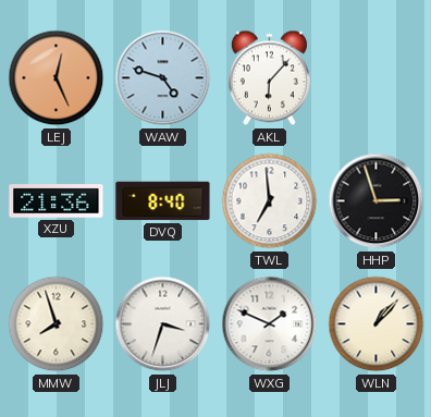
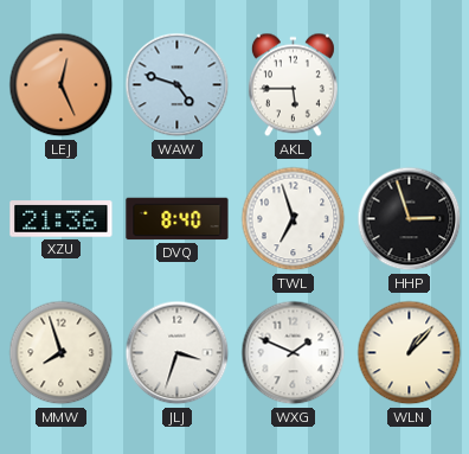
AKL: 6:07 -> 5:45
TWL: 6:59 -> 6:57
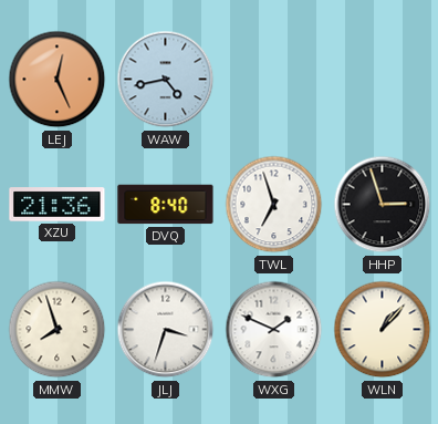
WAW: 4:48 -> 4:43
AKL: 5:45 -> none
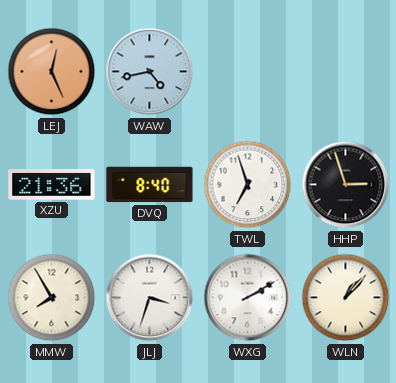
MMW: 7:57 -> 7:55
WXG: 1:49 -> 2:10
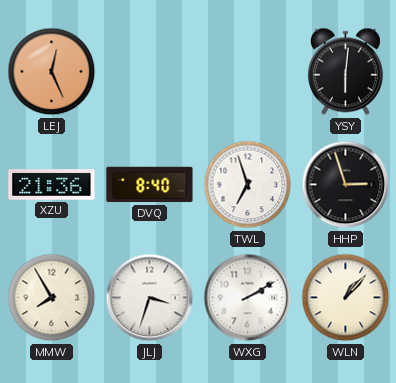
WAW: 4:43 -> none
YSY: none -> 6:01
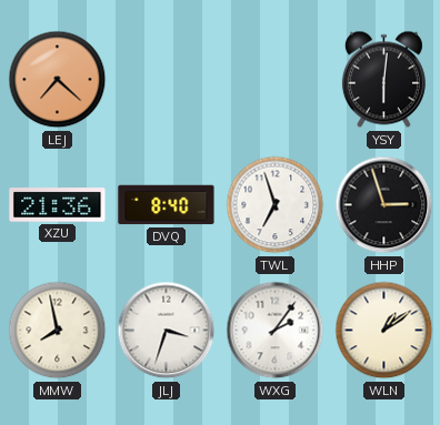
LEJ: 12:26 -> 7:22
MMW: 7:55 -> 7:58
WXG: 2:10 -> 2:06
WLN: 1:07 -> 1:09
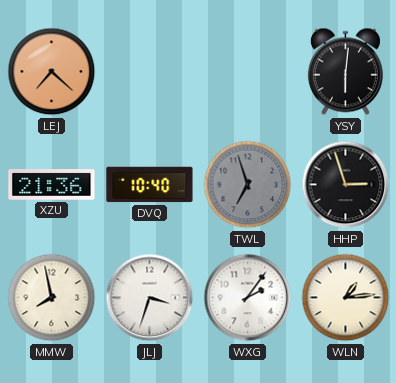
DVQ: 8:40 -> 10:40
TWL dial: white -> grey
WLN: 1:09 -> 1:14
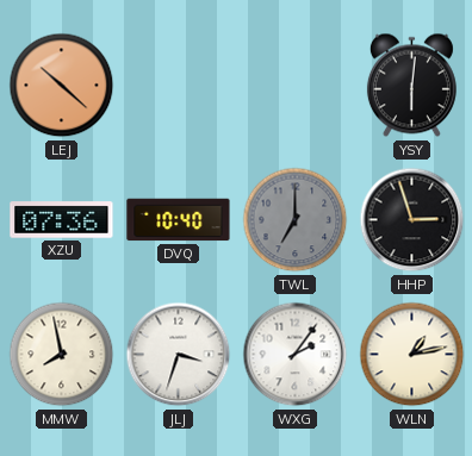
LEJ: 7:22 -> 10:22
XZU: 21:36 -> 07:36
TWL: 6:57 -> 7:00
WLN: 1:14 -> 1:13
